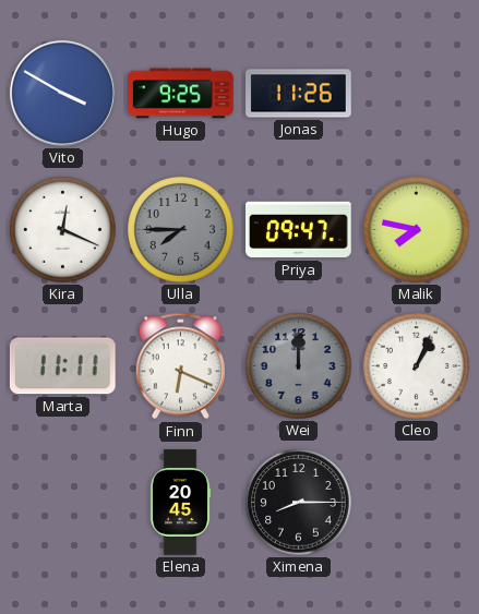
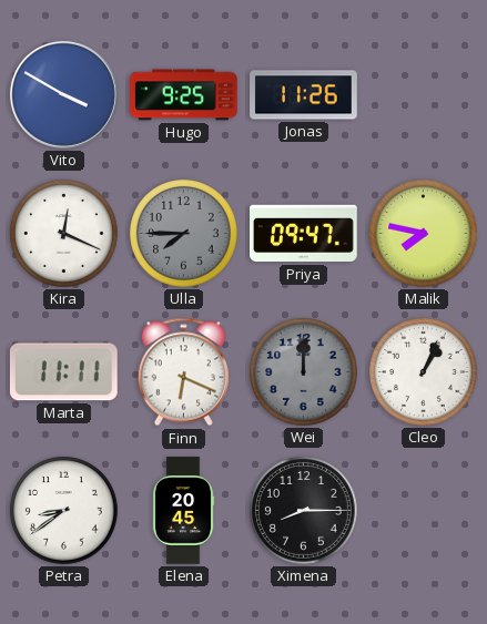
Petra: none -> 8:39
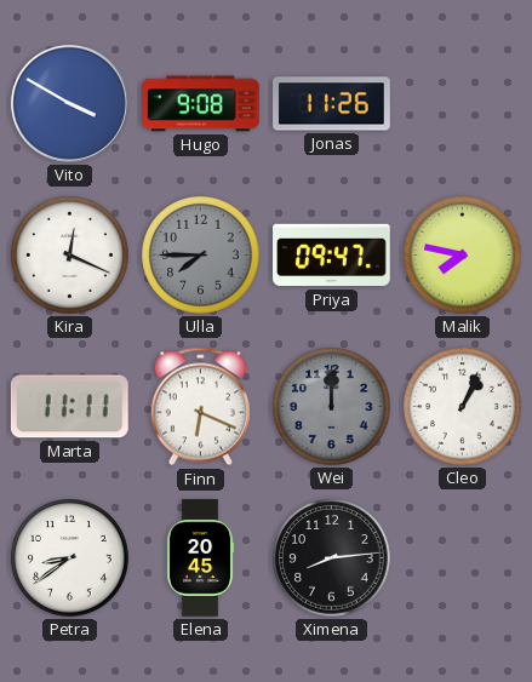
Hugo: 9:25 -> 9:08
Ximena: 8:15 -> 8:14
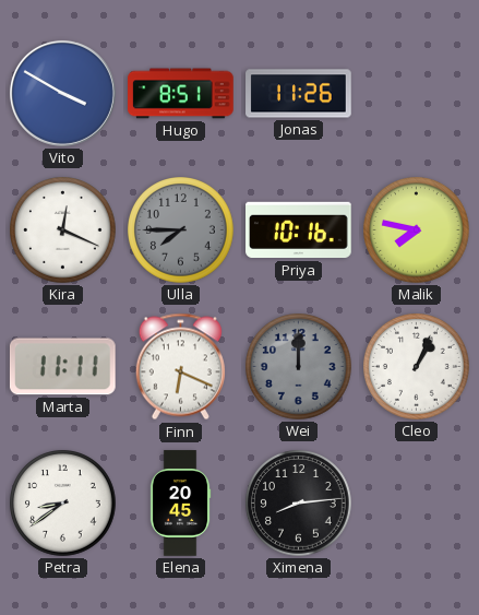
Hugo: 9:08 -> 8:51
Priya: 09:47 -> 10:16
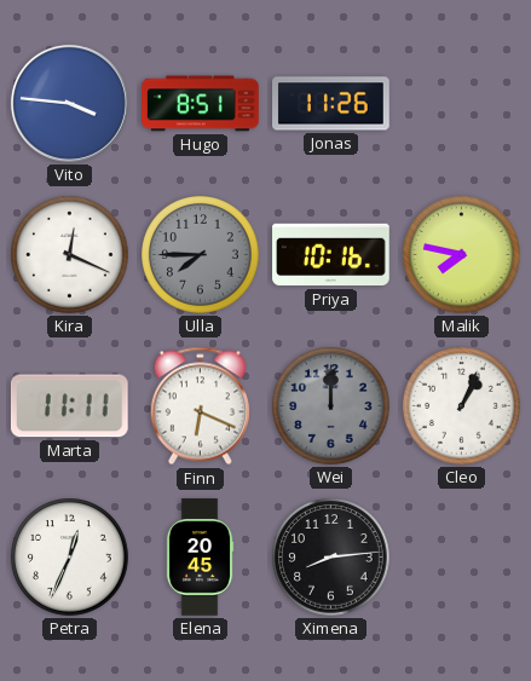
Vito: 3:50 -> 3:46
Petra: 8:39 -> 12:34
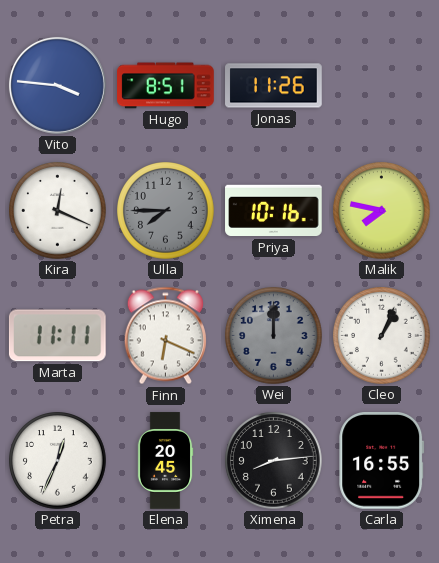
Carla: none -> 16:55
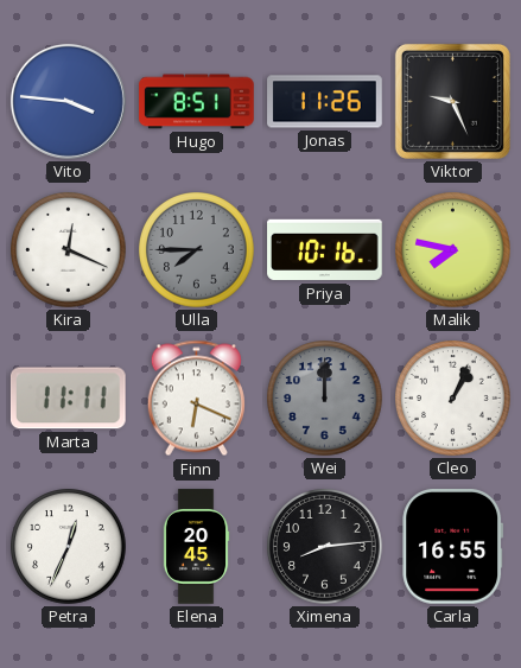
Viktor: none -> 9:26
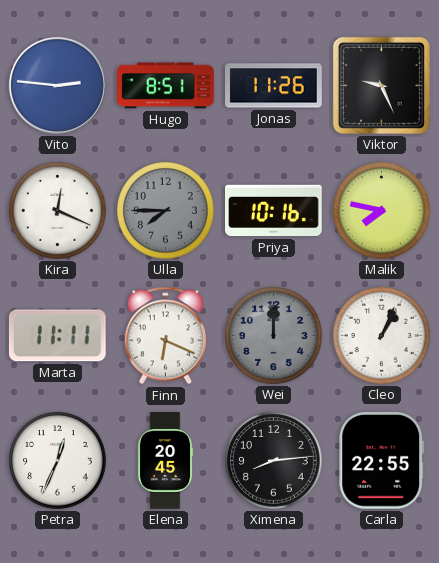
Vito: 3:46 -> 2:46
Carla: 16:55 -> 22:55
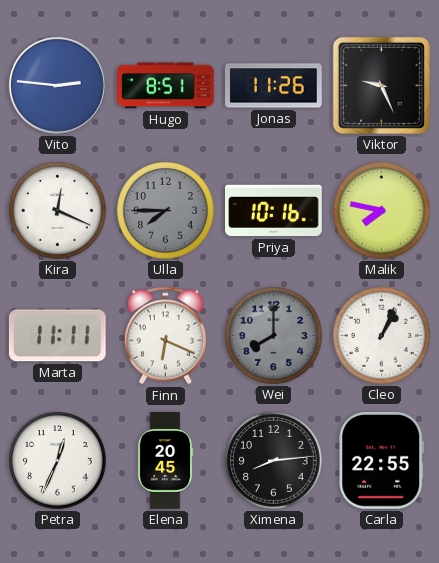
Wei: 12:00 -> 8:00
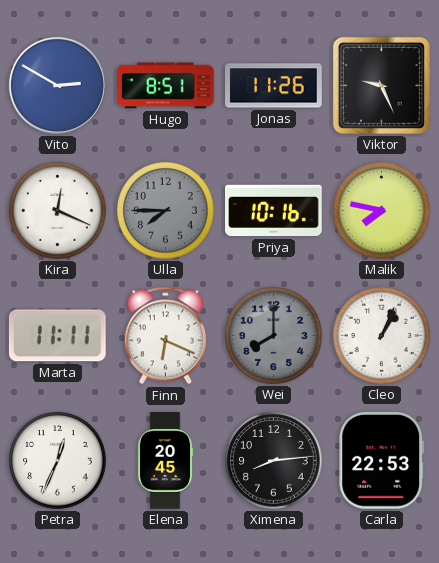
Vito: 2:46 -> 2:50
Carla: 22:55 -> 22:53
